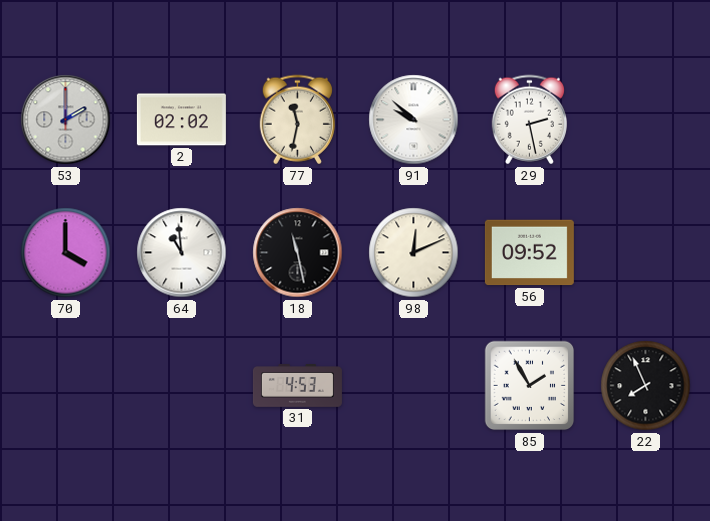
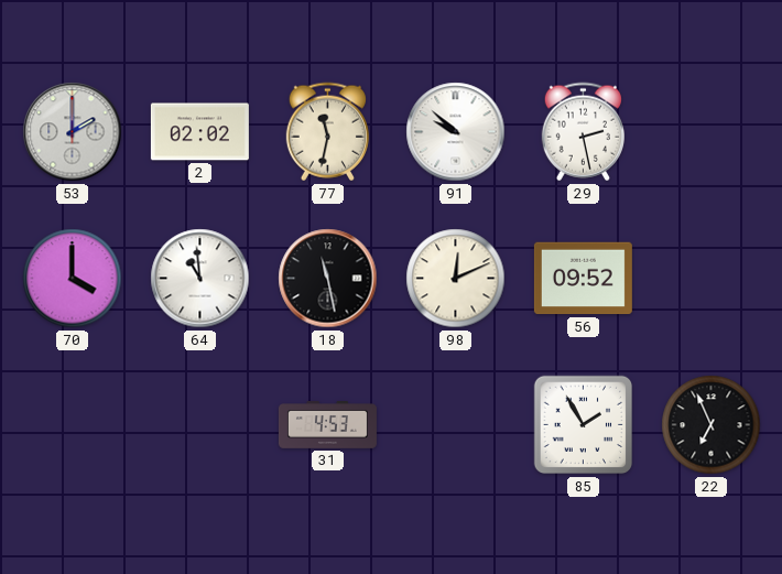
22: 7:56 -> 6:56
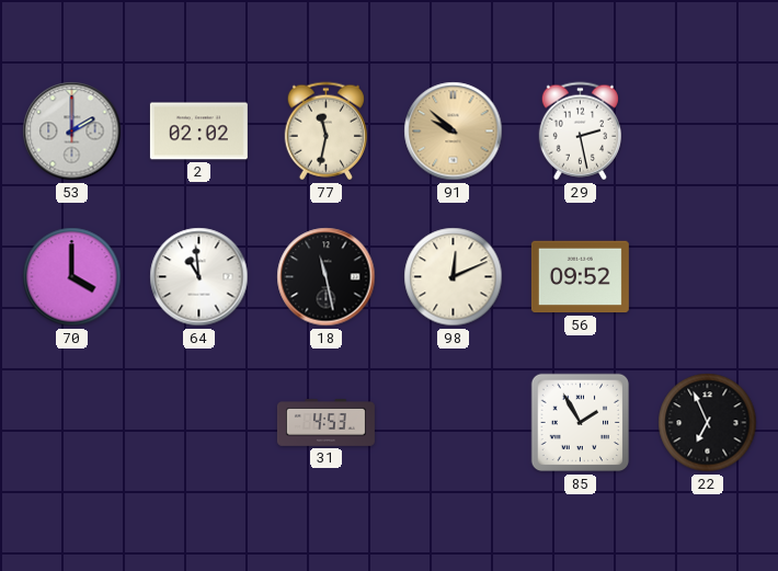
91 dial: white -> champagne
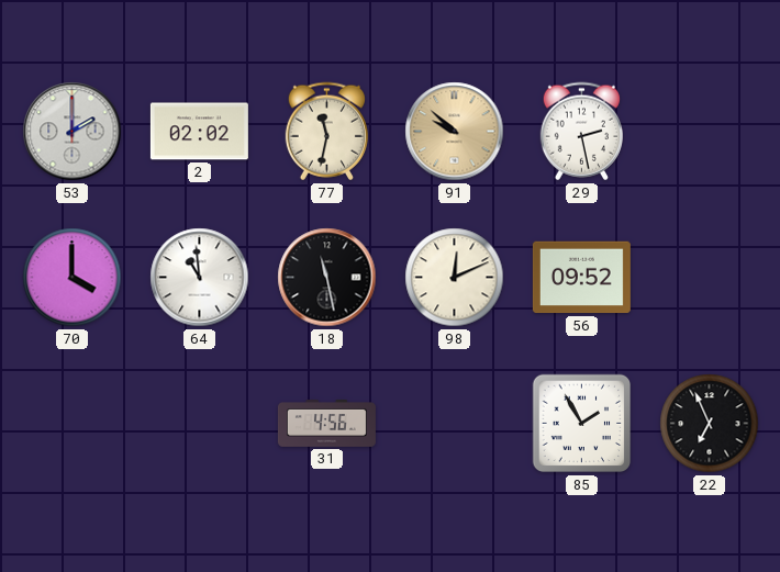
31: 4:53 -> 4:56
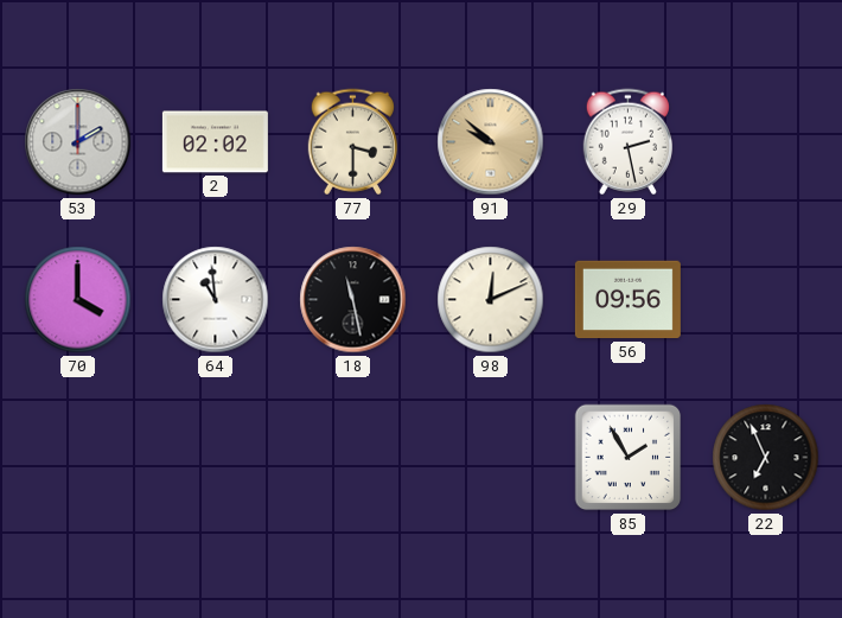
77: 11:32 -> 3:30
56: 09:52 -> 09:56
31: 4:56 -> none
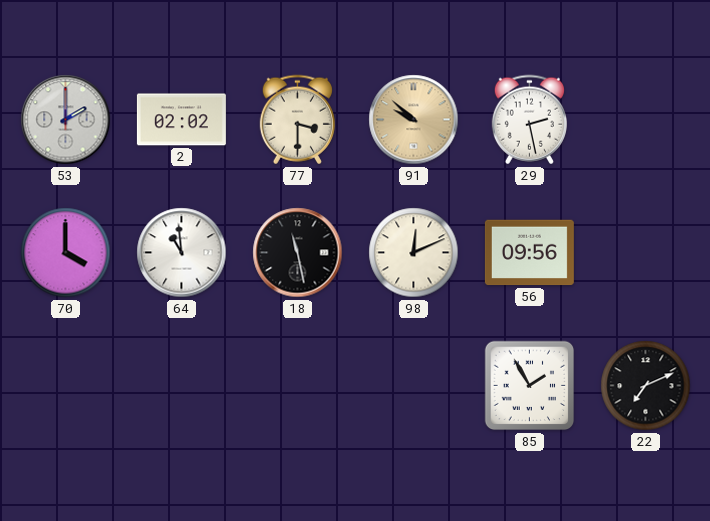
22: 6:56 -> 7:11
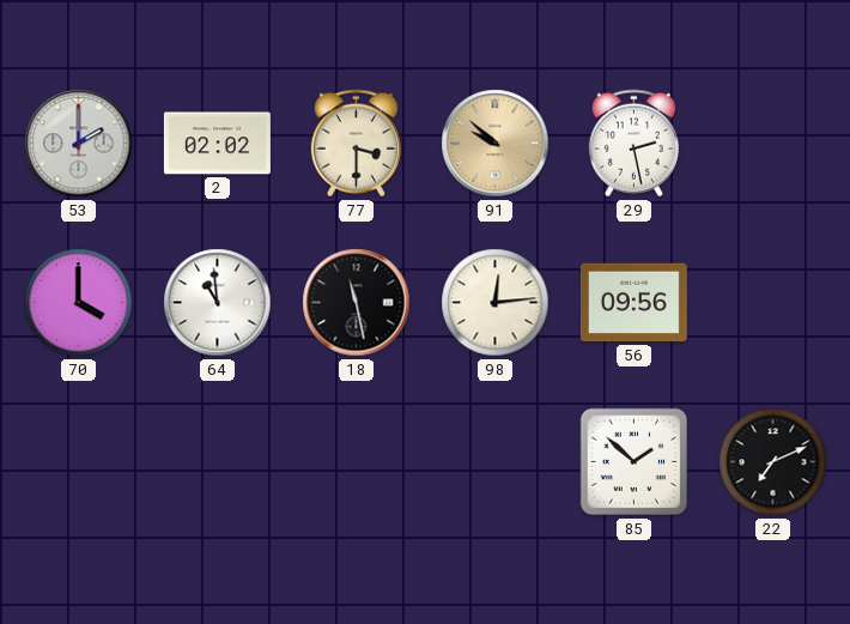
98: 12:11 -> 12:14
85: 1:55 -> 1:52
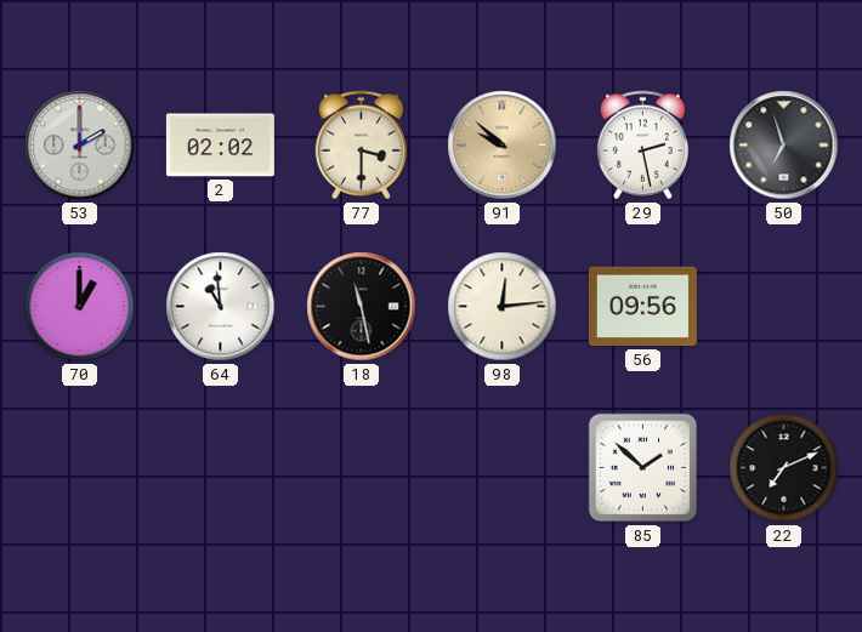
50: none -> 6:57
70: 4:00 -> 1:00
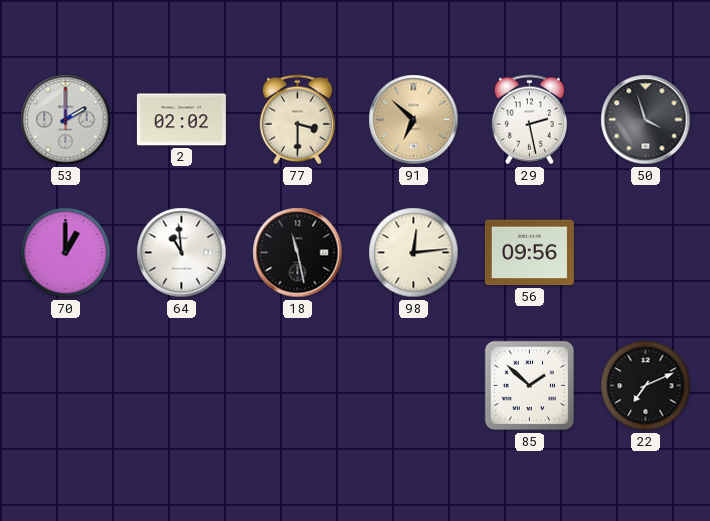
91: 9:52 -> 6:52
50: 6:57 -> 3:57
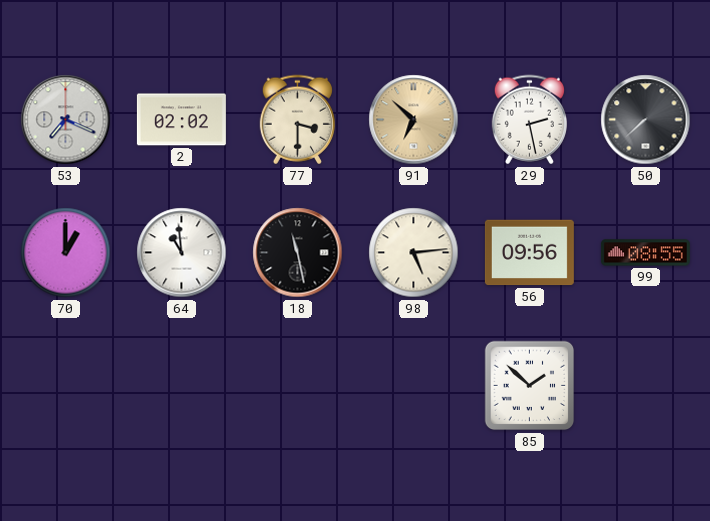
53: 2:00 -> 7:19
50: 3:57 -> 7:38
98: 12:14 -> 5:14
99: none -> 08:55
22: 7:11 -> none
